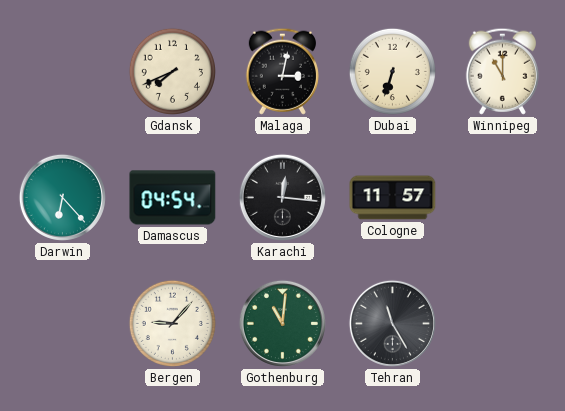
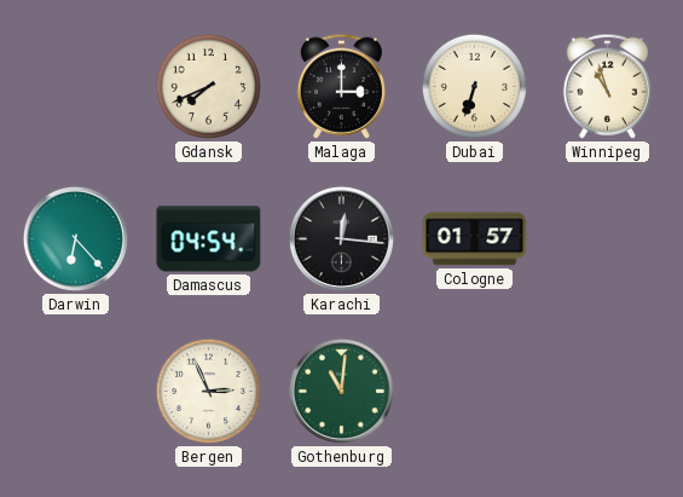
Malaga: 3:02 -> 3:00
Winnipeg: 11:00 -> 10:57
Cologne: 11:57 -> 01:57
Bergen: 9:07 -> 2:56
Tehran: 11:25 -> none
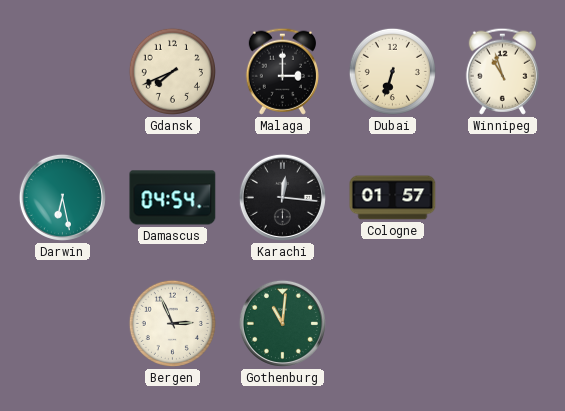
Darwin: 6:23 -> 6:28
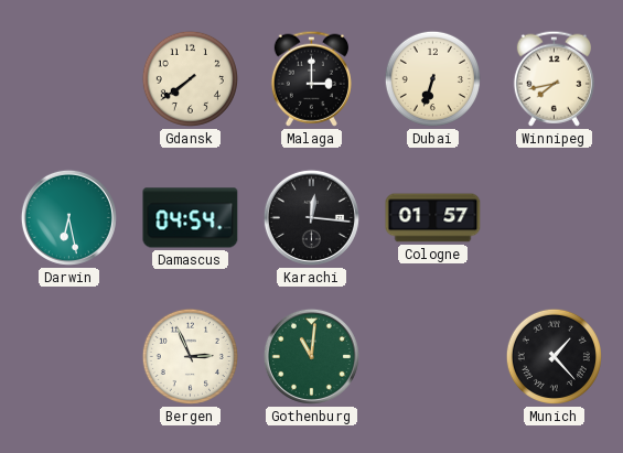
Gdansk: 7:41 -> 7:39
Winnipeg: 10:57 -> 7:43
Munich: none -> 1:23
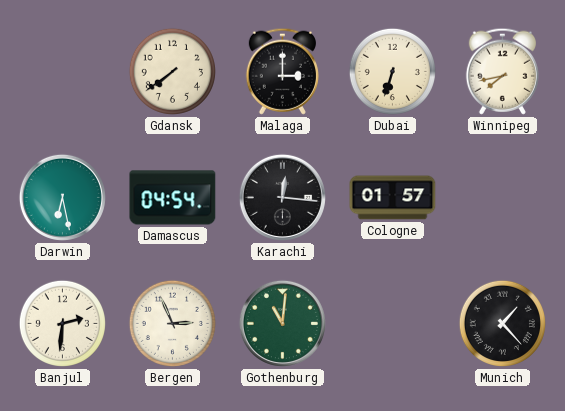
Banjul: none -> 2:31
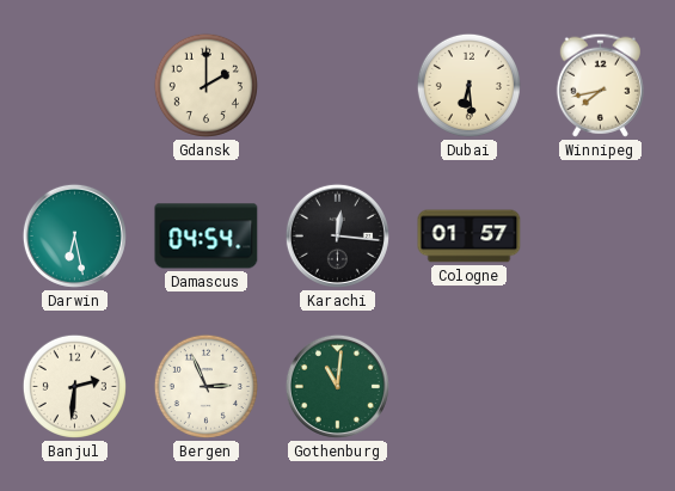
Gdansk: 7:39 -> 2:00
Malaga: 3:00 -> none
Dubai: 6:33 -> 6:29
Munich: 1:23 -> none
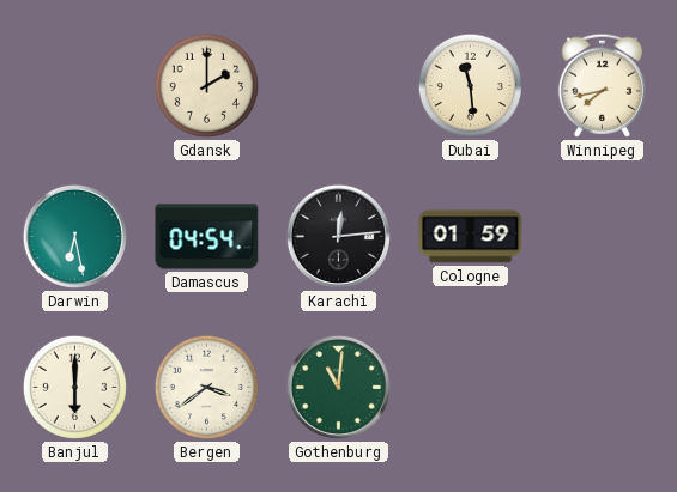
Dubai: 6:29 -> 11:29
Karachi: 12:16 -> 12:14
Cologne: 01:57 -> 01:59
Banjul: 2:31 -> 6:00
Bergen: 2:56 -> 3:39
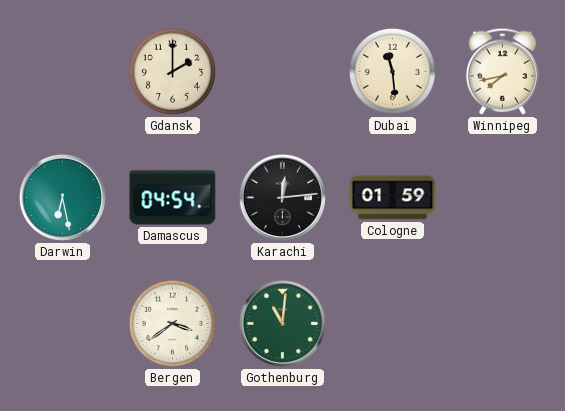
Banjul: 6:00 -> none
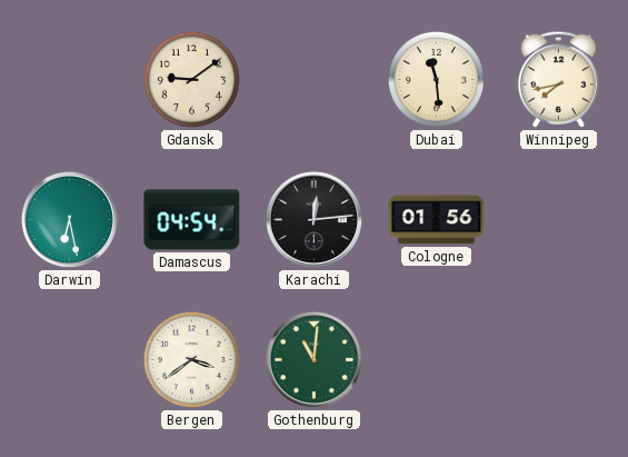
Gdansk: 2:00 -> 9:09
Cologne: 01:59 -> 01:56
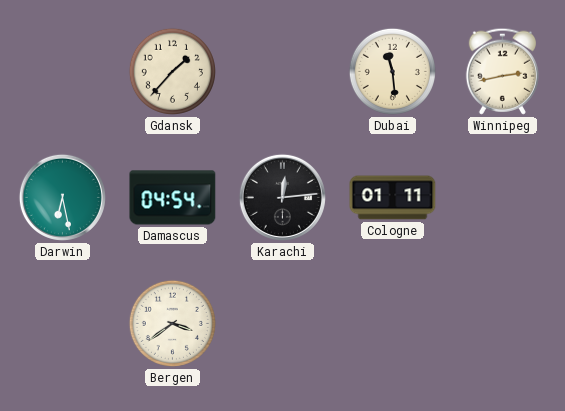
Gdansk: 9:09 -> 1:37
Winnipeg: 7:43 -> 2:43
Cologne: 01:56 -> 01:11
Gothenburg: 11:01 -> none
